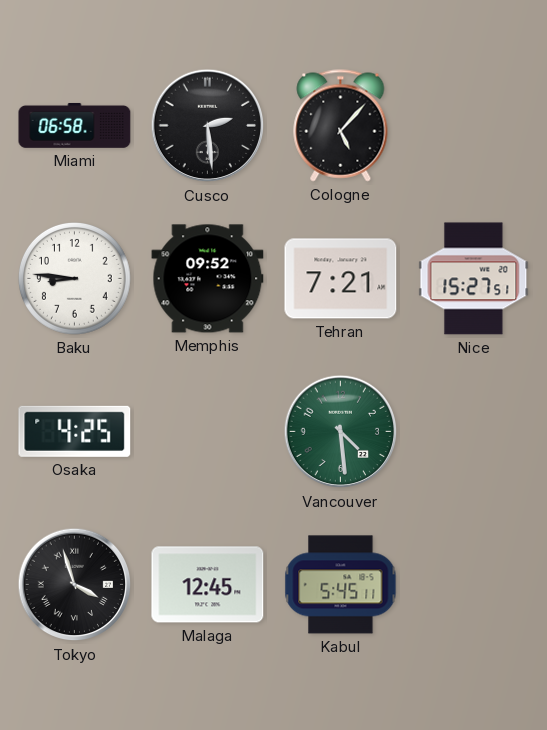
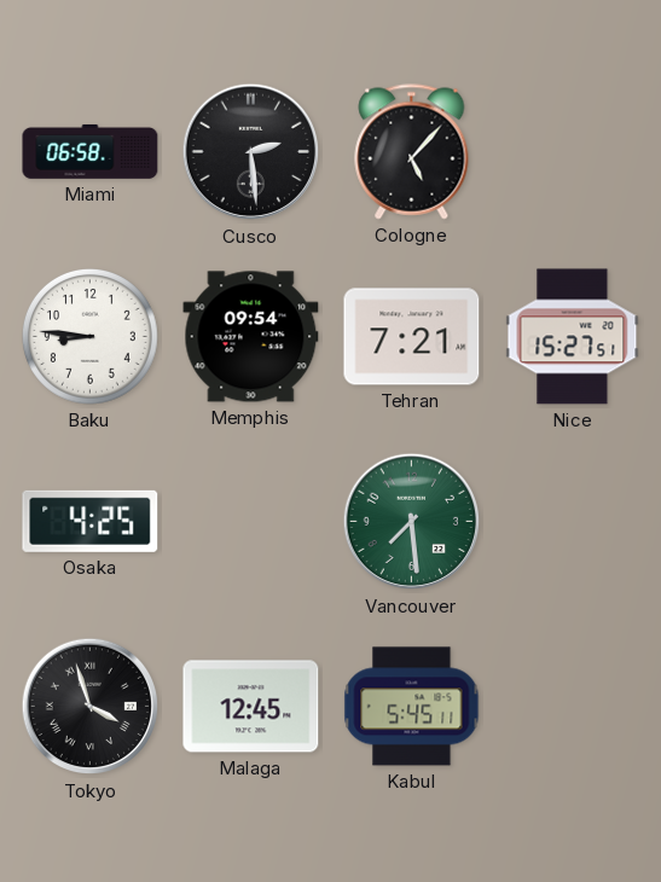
Memphis: 09:52 -> 09:54
Vancouver: 4:29 -> 7:29
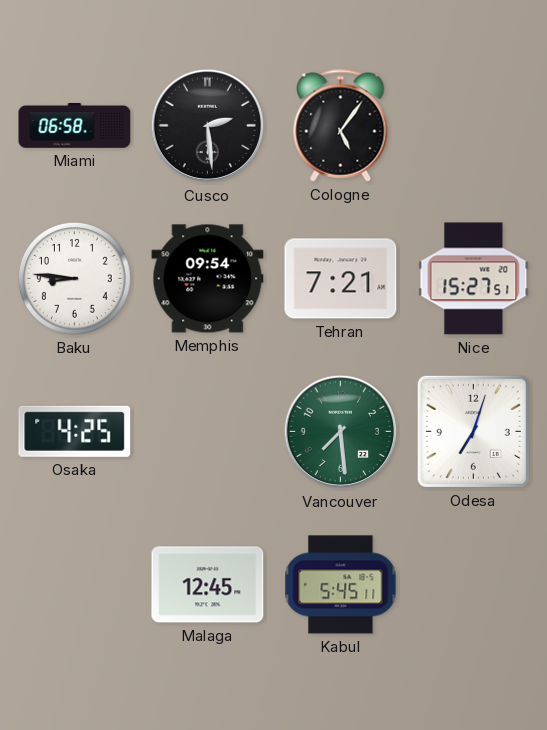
Cologne: 5:07 -> 5:06
Odesa: none -> 7:03
Tokyo: 3:57 -> none
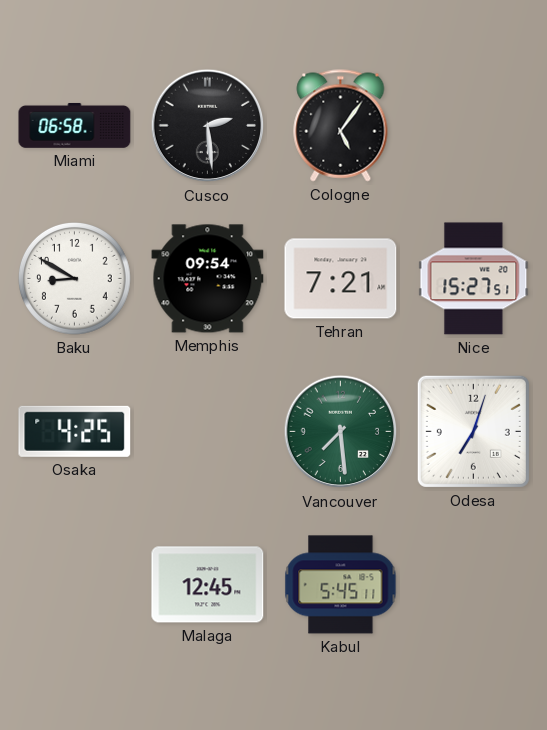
Baku: 8:46 -> 8:50
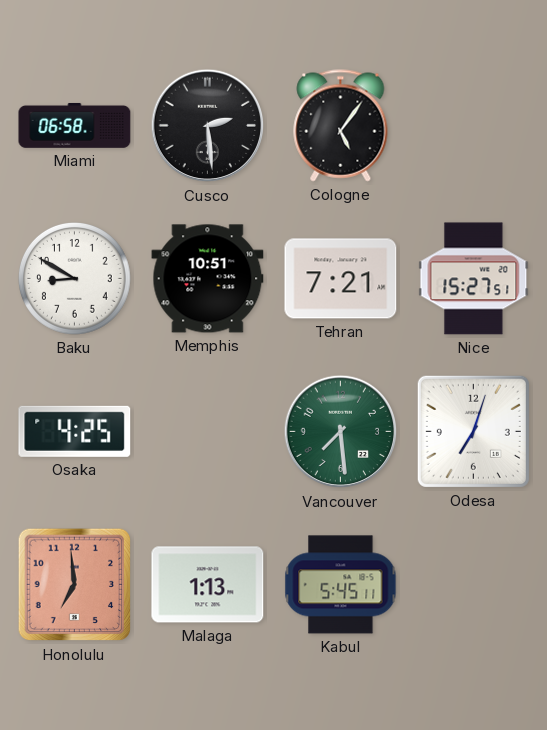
Memphis: 09:54 -> 10:51
Honolulu: none -> 6:59
Malaga: 12:45 -> 1:13
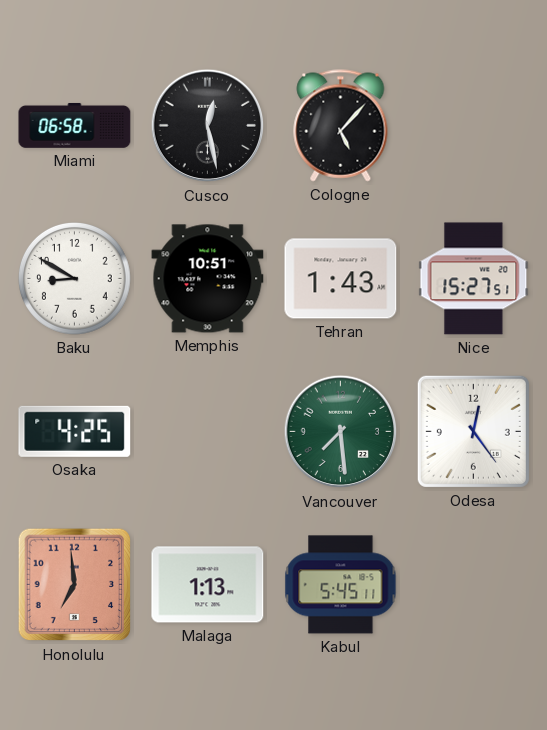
Cusco: 2:29 -> 12:28
Cologne: 5:06 -> 5:07
Tehran: 7:21 -> 1:43
Odesa: 7:03 -> 12:24
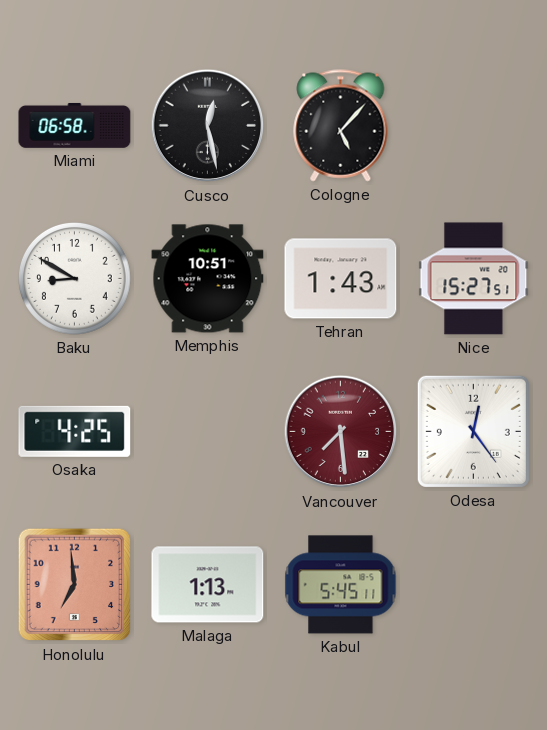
Vancouver dial: green -> burgundy
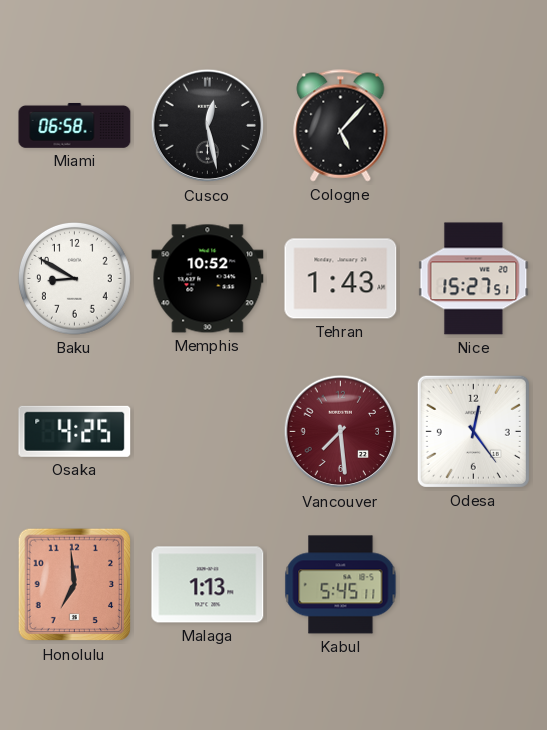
Memphis: 10:51 -> 10:52
